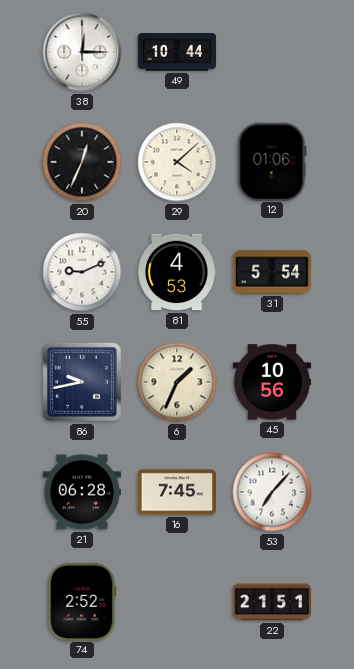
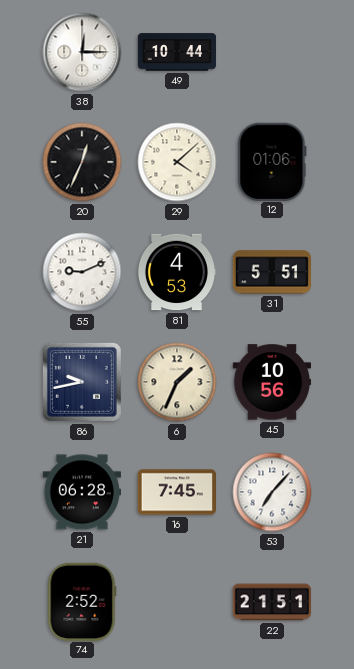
31: 5:54 -> 5:51
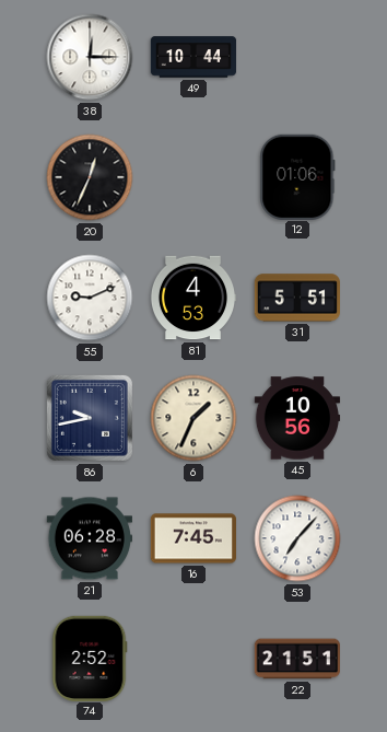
29: 4:08 -> none
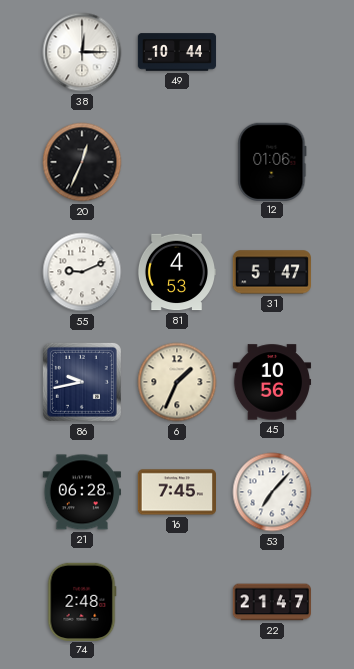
31: 5:51 -> 5:47
74: 2:52 -> 2:48
22: 21:51 -> 21:47
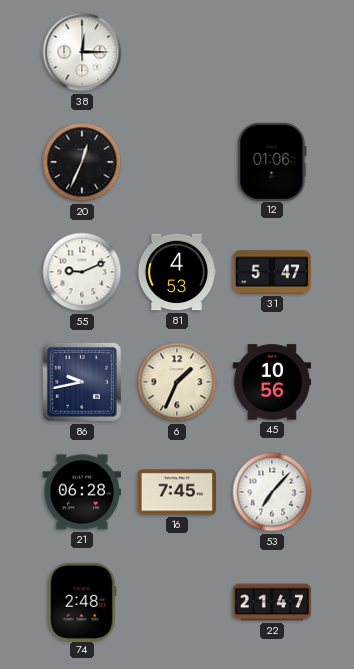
49: 10:44 -> none
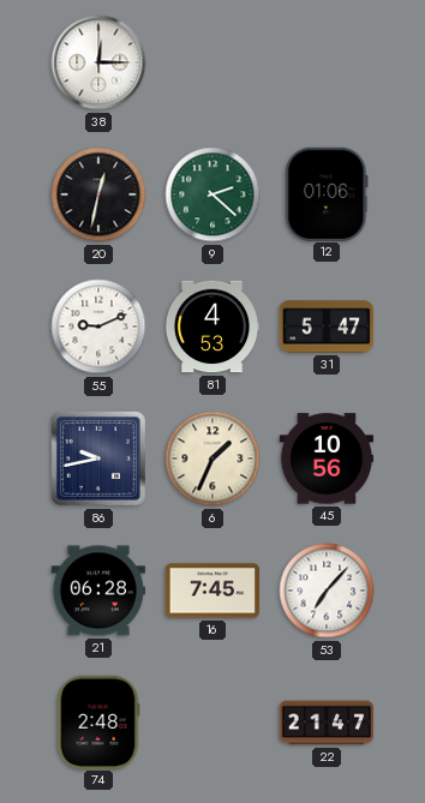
20: 12:34 -> 12:32
9: none -> 2:22
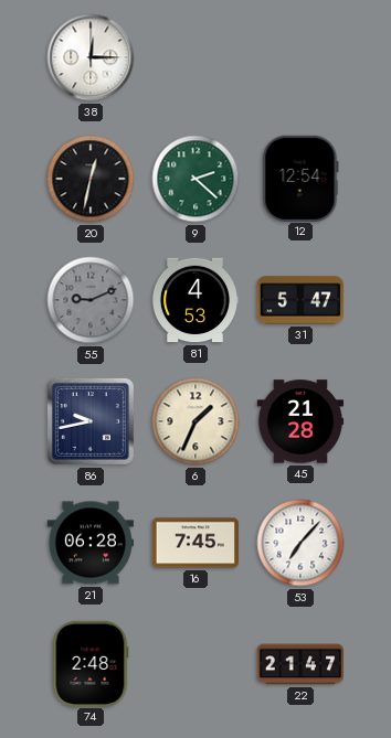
12: 01:06 -> 12:54
55 dial: white -> grey
45: 10:56 -> 21:28
